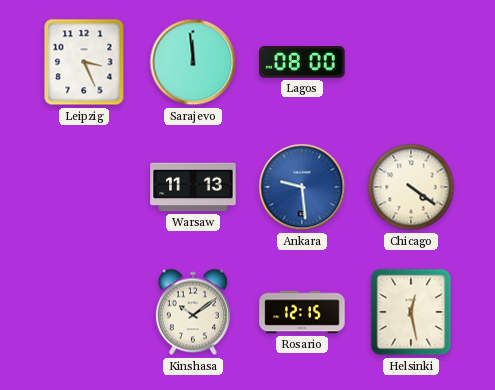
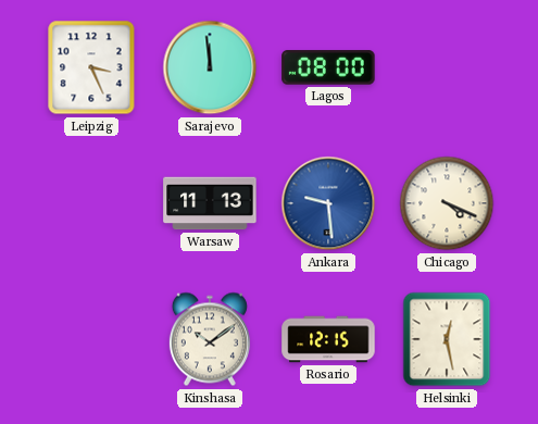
Chicago: 4:21 -> 4:19
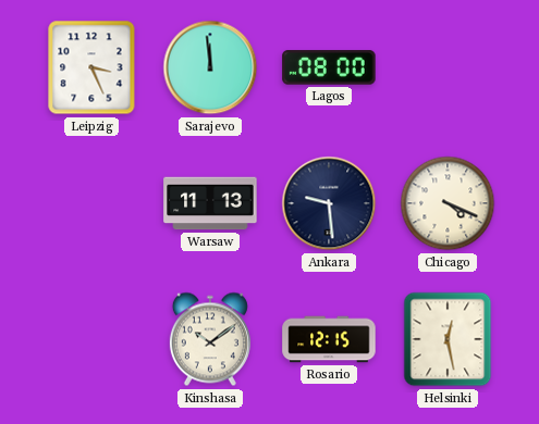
Ankara dial: blue -> navy
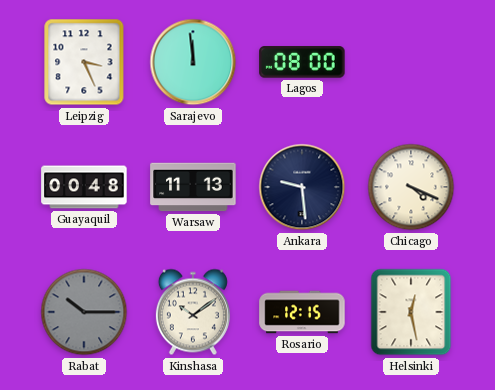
Guayaquil: none -> 00:48
Rabat: none -> 10:15
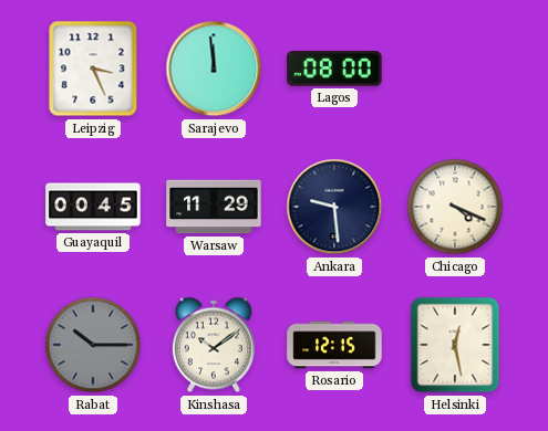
Guayaquil: 00:48 -> 00:45
Warsaw: 11:13 -> 11:29
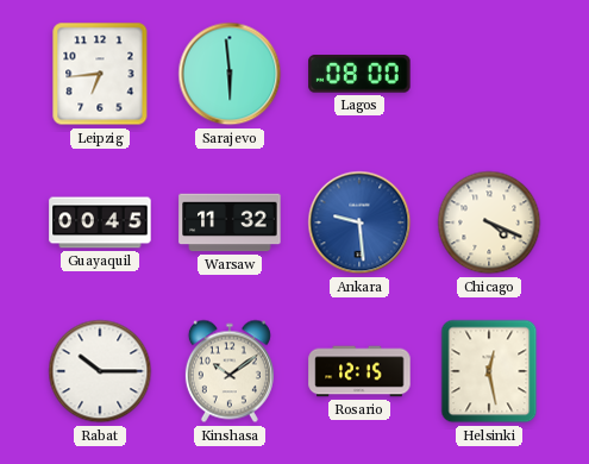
Leipzig: 3:26 -> 6:44
Sarajevo: 11:59 -> 5:59
Warsaw: 11:29 -> 11:32
Ankara dial: navy -> blue
Rabat dial: grey -> white
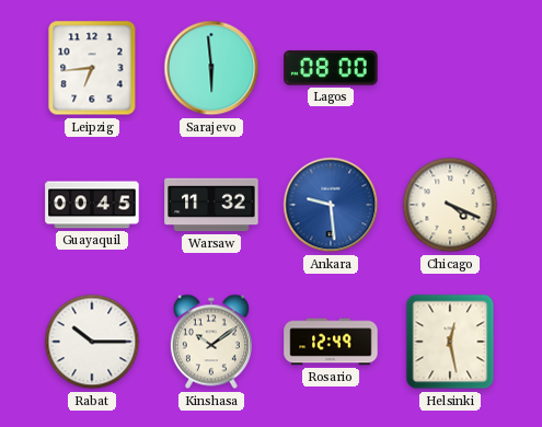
Rosario: 12:15 -> 12:49
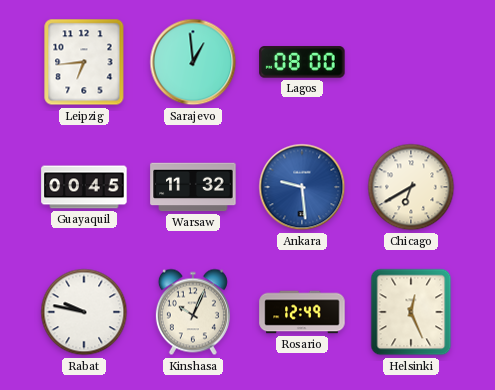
Sarajevo: 5:59 -> 12:59
Chicago: 4:19 -> 6:40
Rabat: 10:15 -> 9:47
Kinshasa: 10:09 -> 10:04
Helsinki: 12:28 -> 12:26
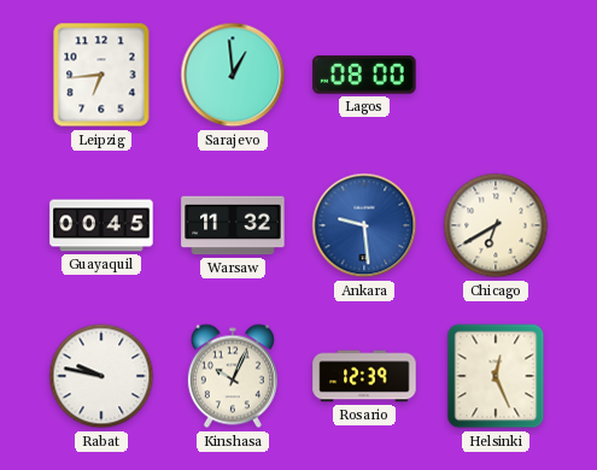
Rosario: 12:49 -> 12:39
